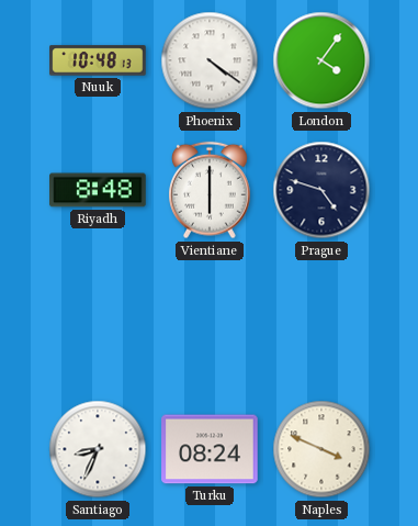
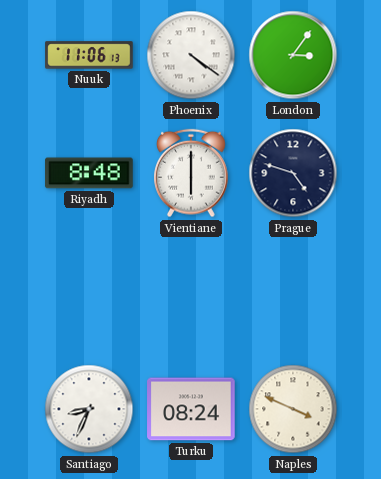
Nuuk: 10:48 -> 11:06
London: 4:06 -> 3:06
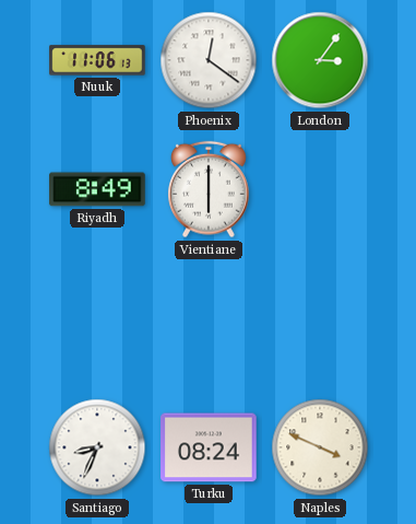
Phoenix: 4:21 -> 12:21
Riyadh: 8:48 -> 8:49
Prague: 4:48 -> none
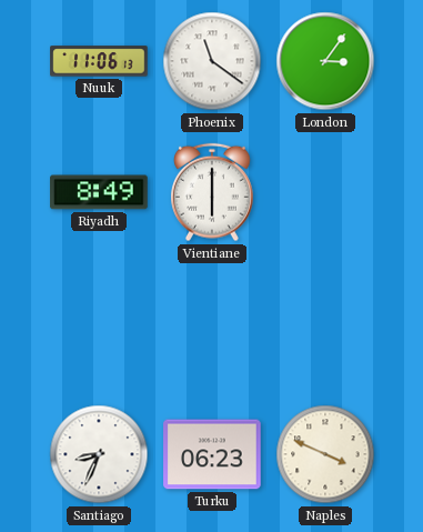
Phoenix: 12:21 -> 11:21
Turku: 08:24 -> 06:23
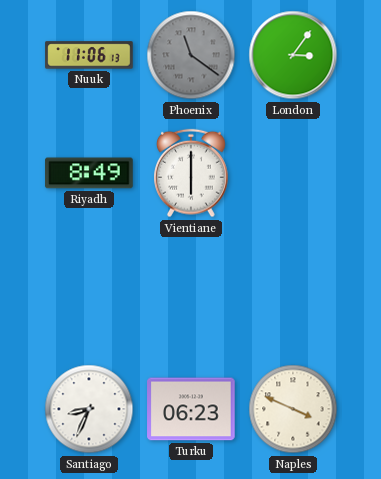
Phoenix dial: white -> grey
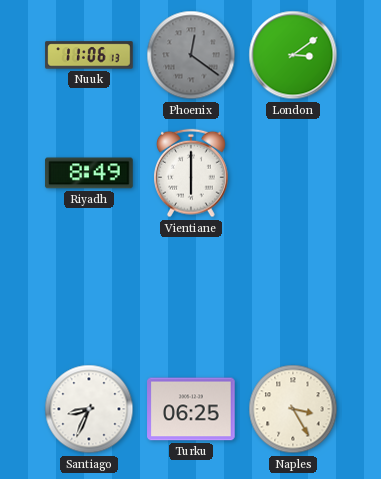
Phoenix: 11:21 -> 12:21
London: 3:06 -> 3:09
Turku: 06:23 -> 06:25
Naples: 3:49 -> 3:25
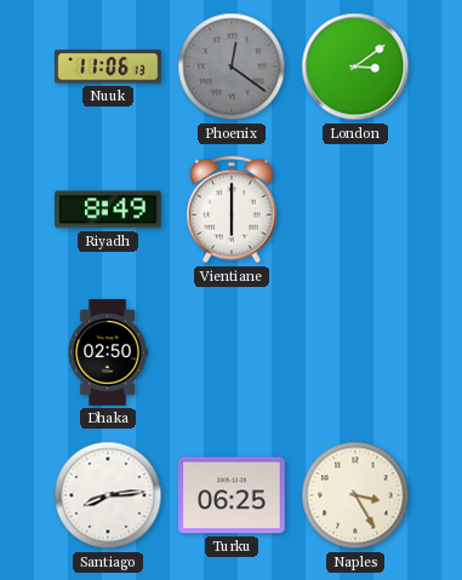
Dhaka: none -> 02:50
Santiago: 8:34 -> 8:14
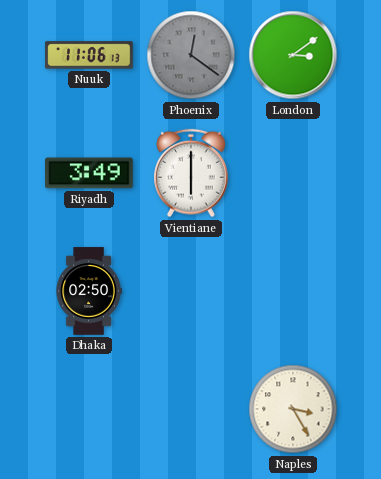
Riyadh: 8:49 -> 3:49
Santiago: 8:14 -> none
Turku: 06:25 -> none
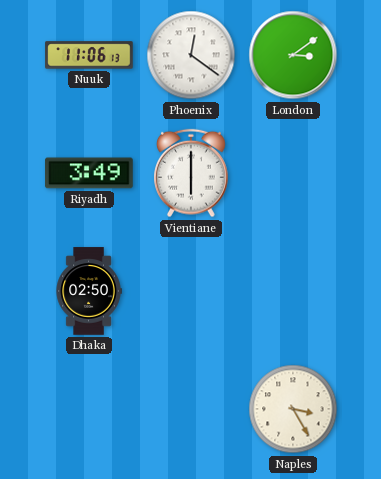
Phoenix dial: grey -> white
